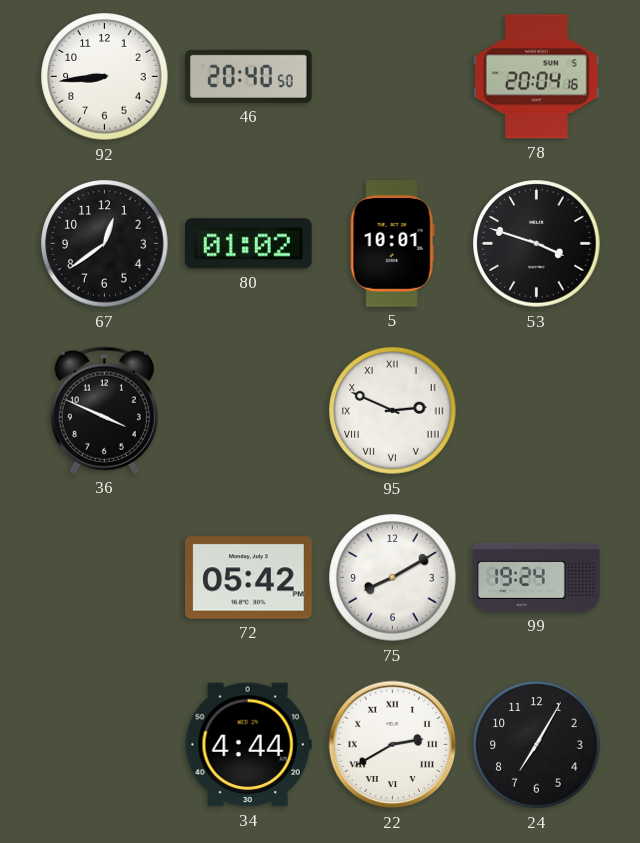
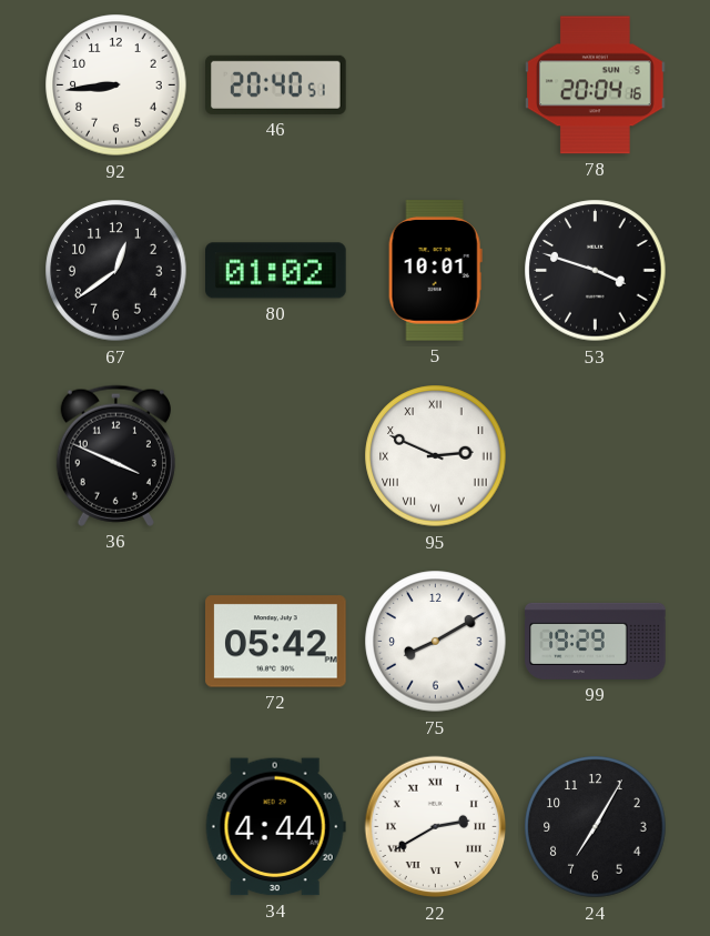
46: 20:40:50 -> 20:40:51
99: 19:24 -> 19:29
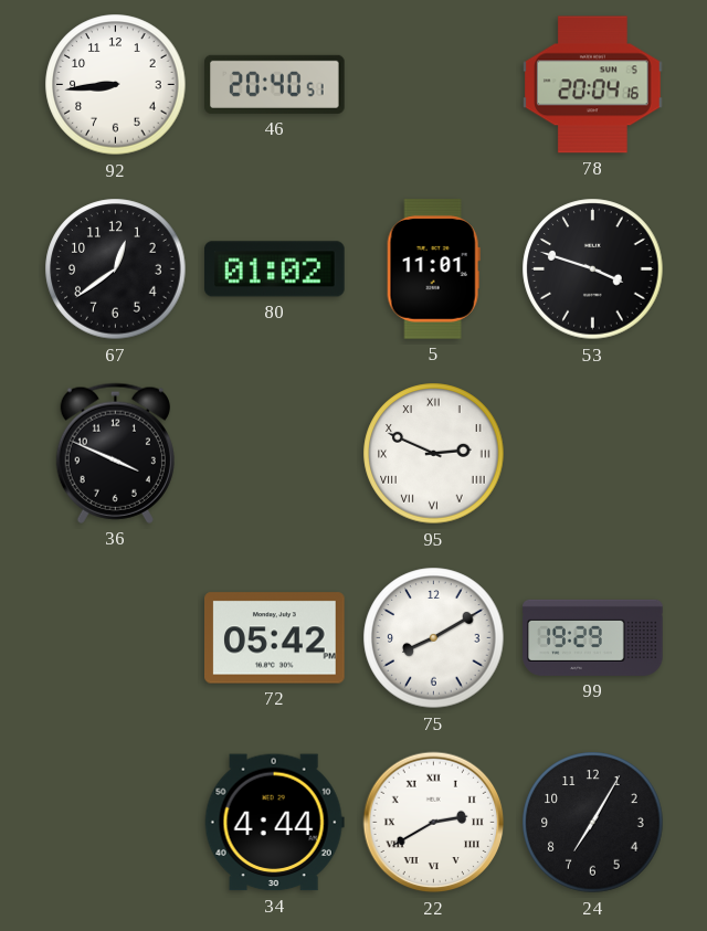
5: 10:01 -> 11:01
